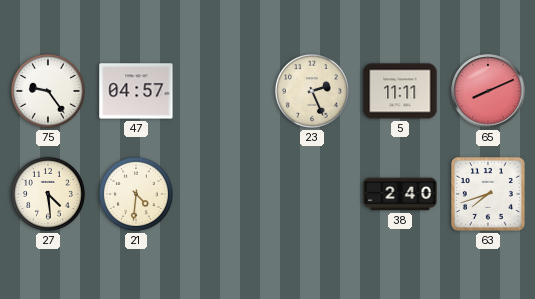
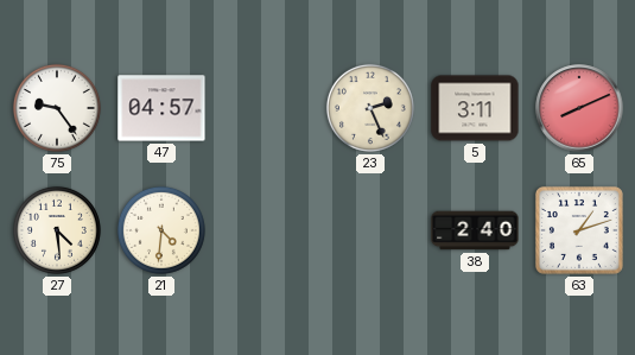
5: 11:11 -> 3:11
63: 7:42 -> 1:12
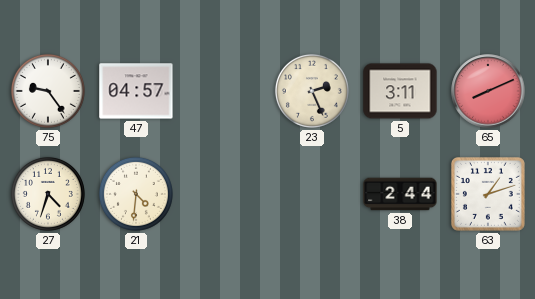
27: 4:29 -> 4:33
38: 2:40 -> 2:44
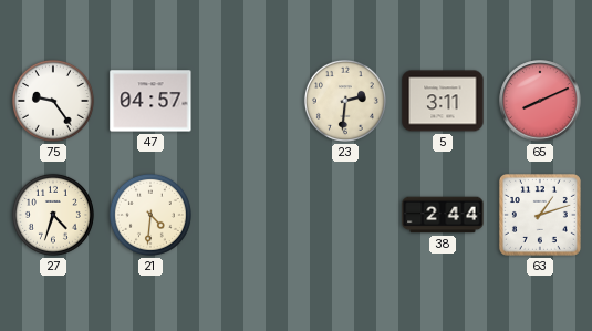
23: 2:26 -> 2:31
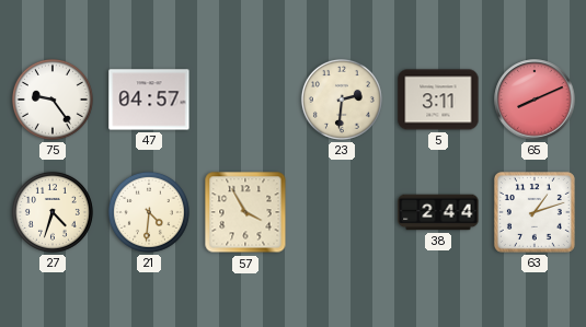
57: none -> 3:55
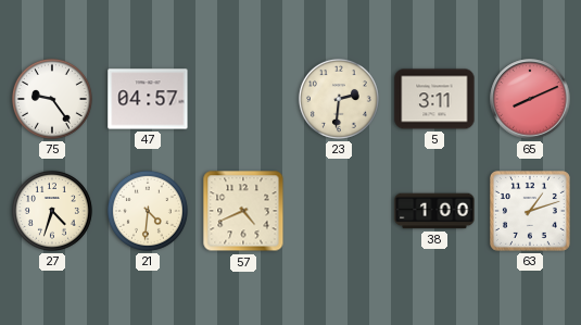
57: 3:55 -> 4:41
38: 2:44 -> 1:00
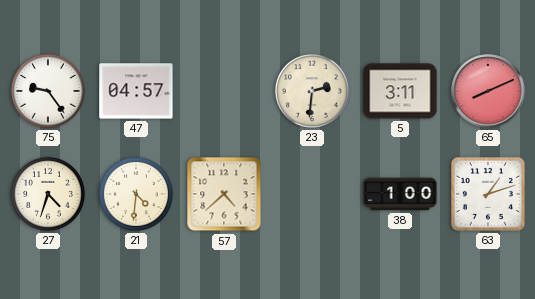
57: 4:41 -> 4:38
